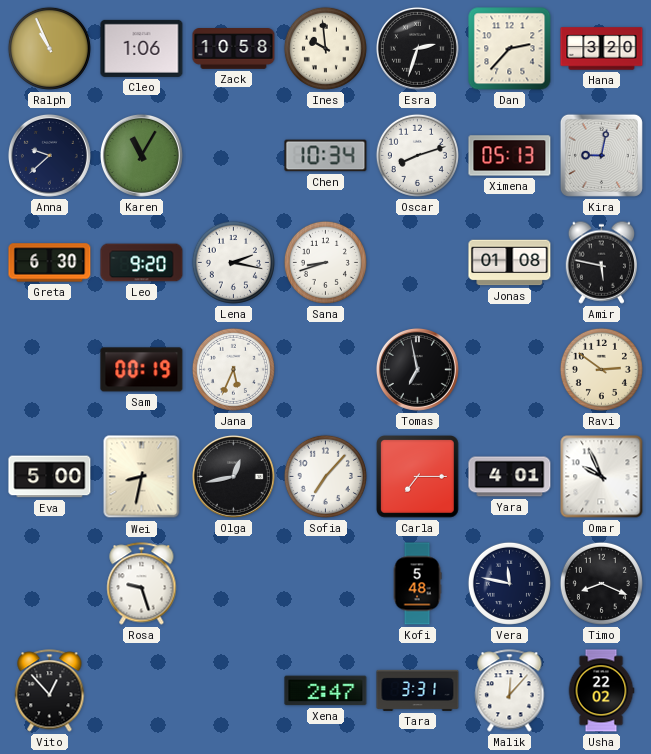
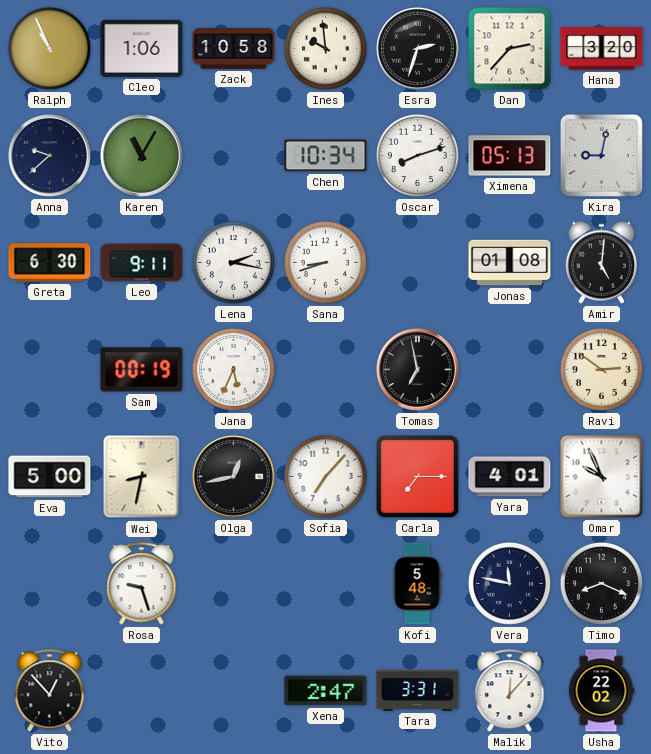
Leo: 9:20 -> 9:11
Amir: 5:47 -> 5:01
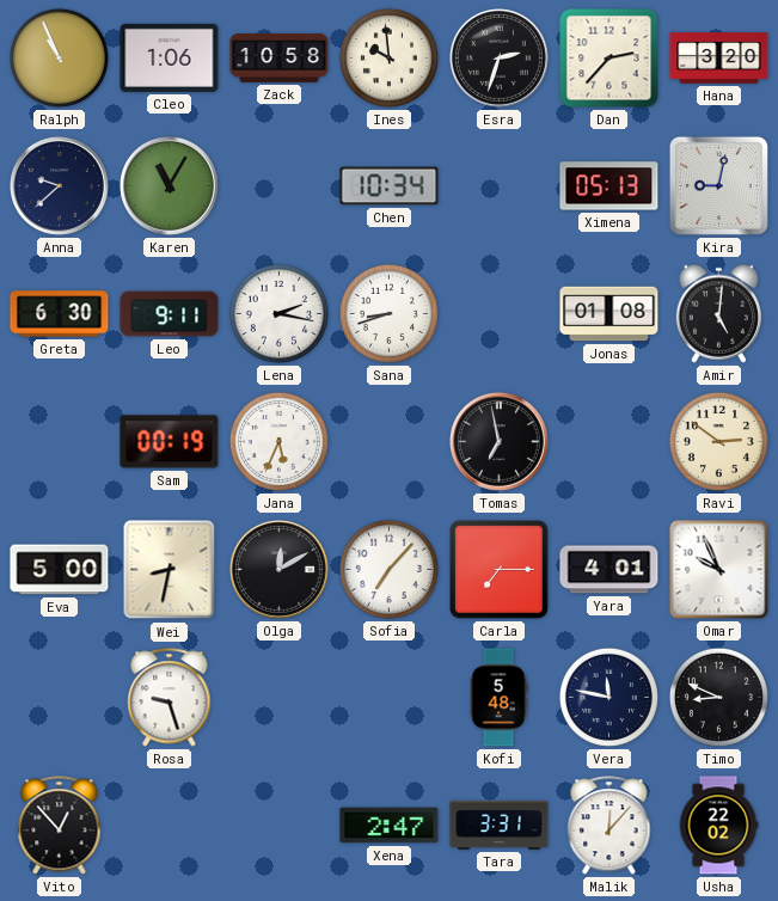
Oscar: 8:12 -> none
Olga: 12:43 -> 12:10
Timo: 8:19 -> 8:49
